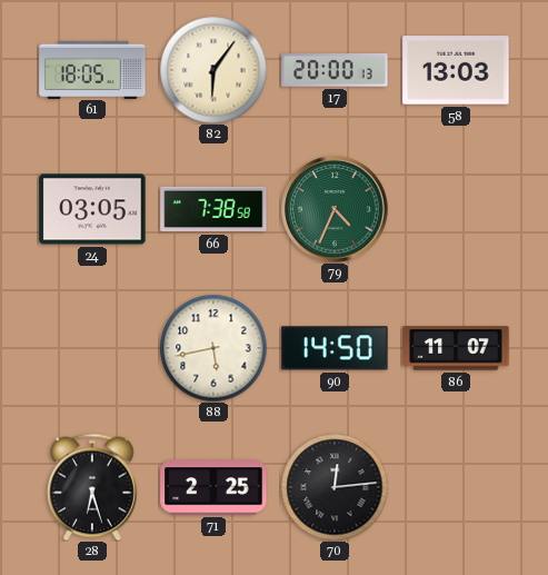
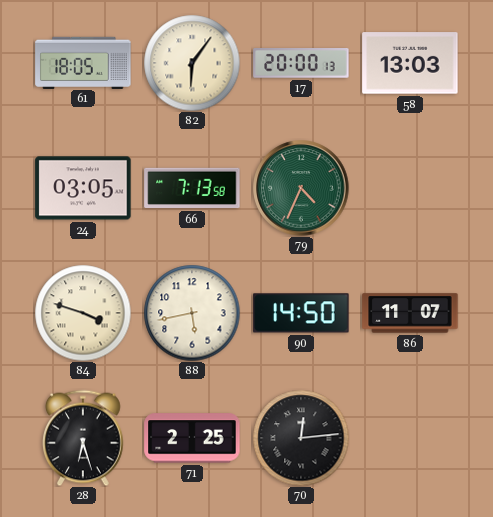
66: 7:38 -> 7:13
84: none -> 3:48
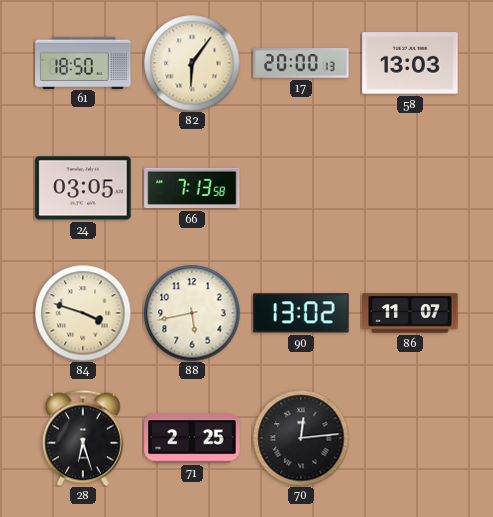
61: 18:05 -> 18:50
79: 4:34 -> none
90: 14:50 -> 13:02
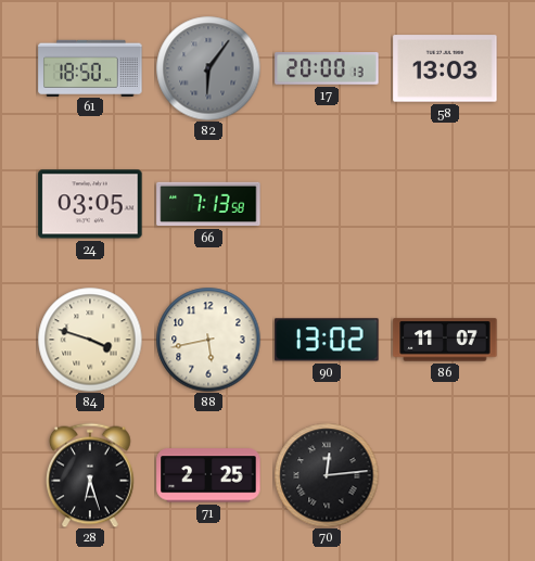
82 dial: cream -> grey
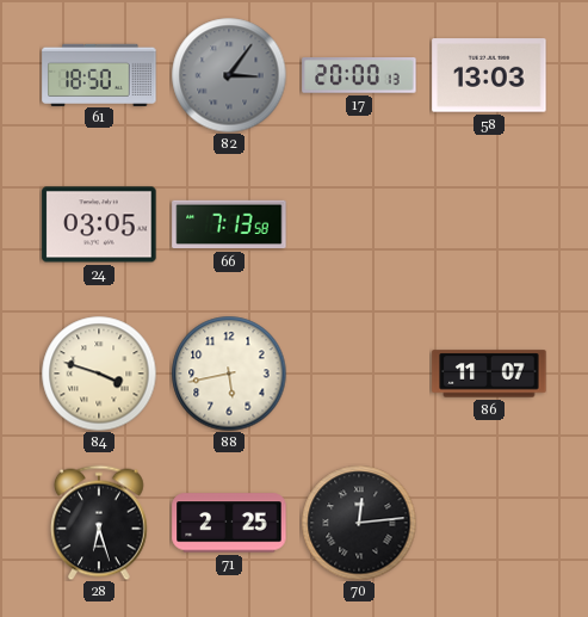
82: 6:06 -> 3:06
90: 13:02 -> none
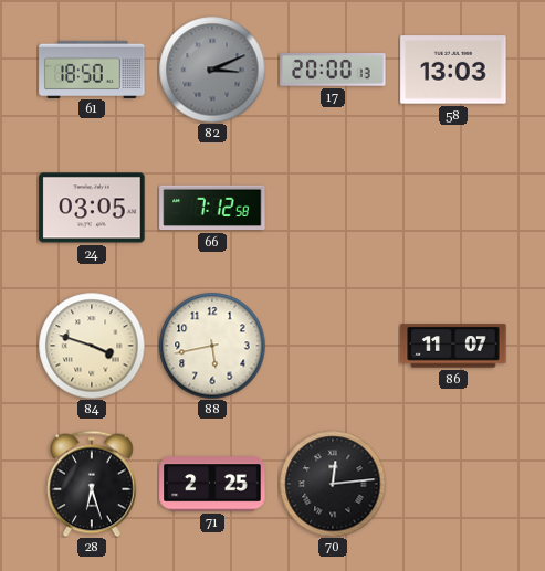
82: 3:06 -> 3:11
66: 7:13 -> 7:12
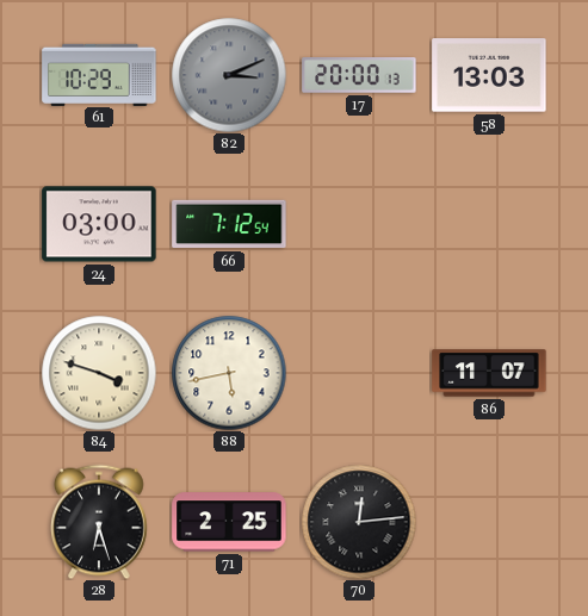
61: 18:50 -> 10:29
24: 03:05 -> 03:00
66: 7:12:58 -> 7:12:54
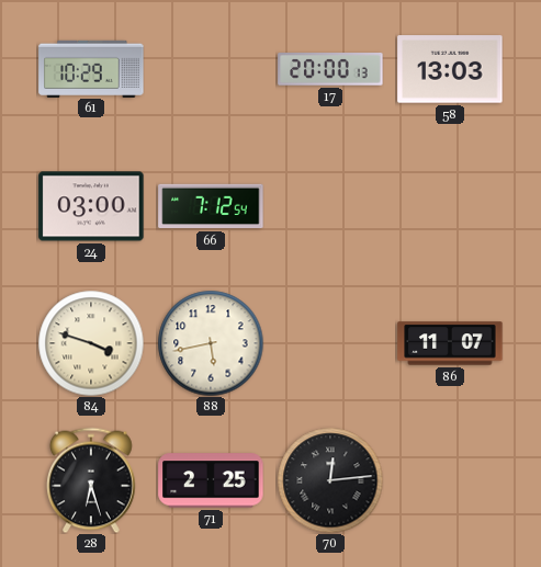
82: 3:11 -> none
